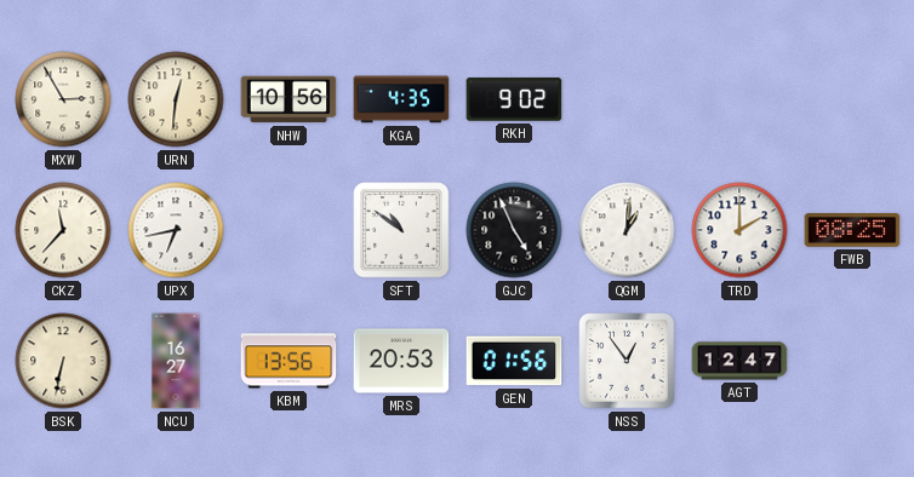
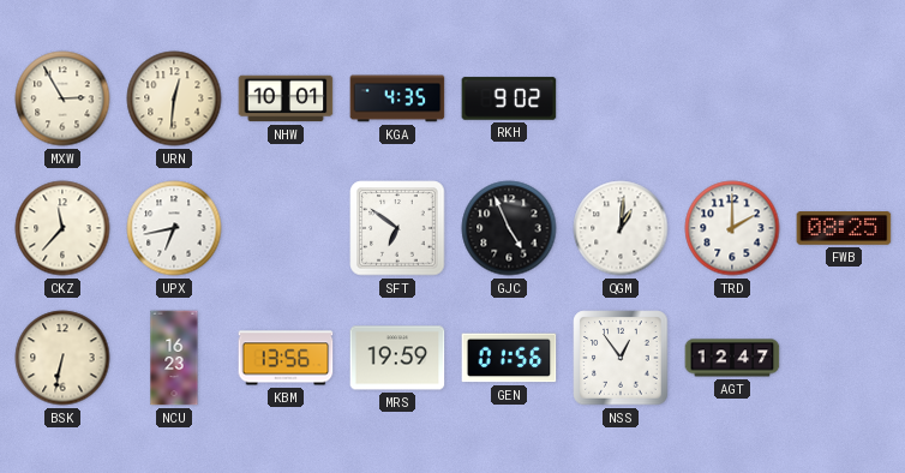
NHW: 10:56 -> 10:01
SFT: 10:51 -> 6:51
NCU: 16:27 -> 16:23
MRS: 20:53 -> 19:59
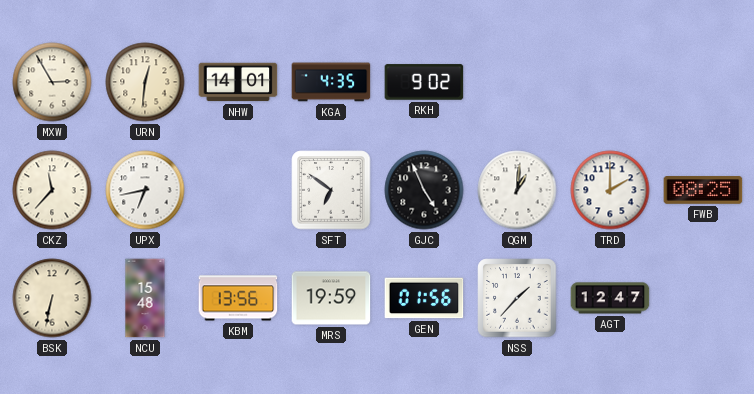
NHW: 10:01 -> 14:01
NCU: 16:23 -> 15:48
NSS: 12:54 -> 1:37
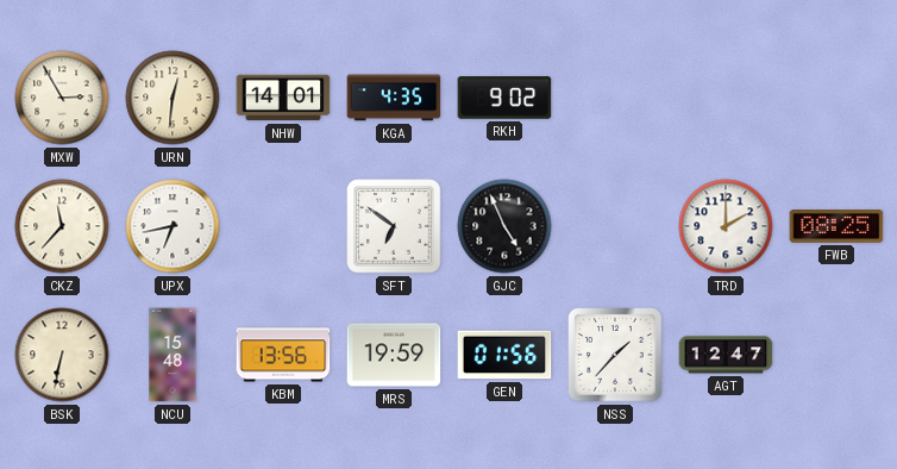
QGM: 1:01 -> none
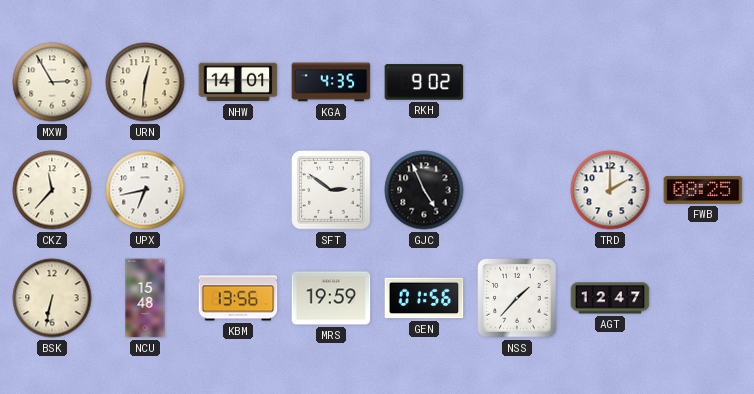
SFT: 6:51 -> 2:51
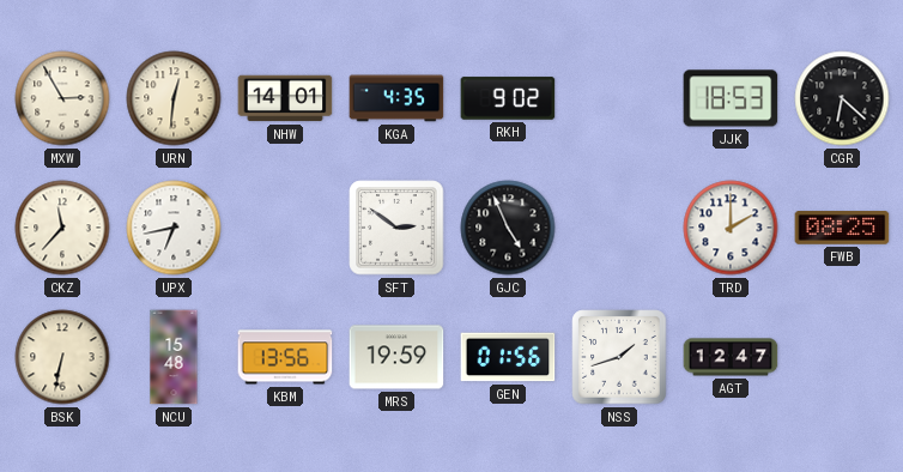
JJK: none -> 18:53
CGR: none -> 6:22
NSS: 1:37 -> 1:42
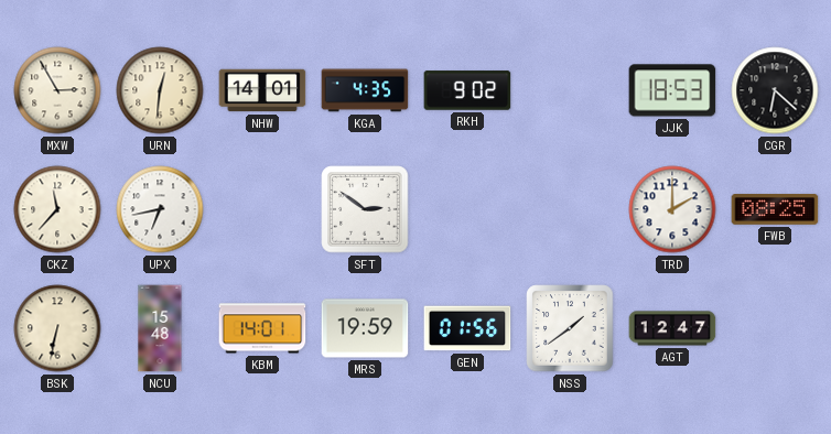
GJC: 4:56 -> none
KBM: 13:56 -> 14:01
NSS: 1:42 -> 1:39
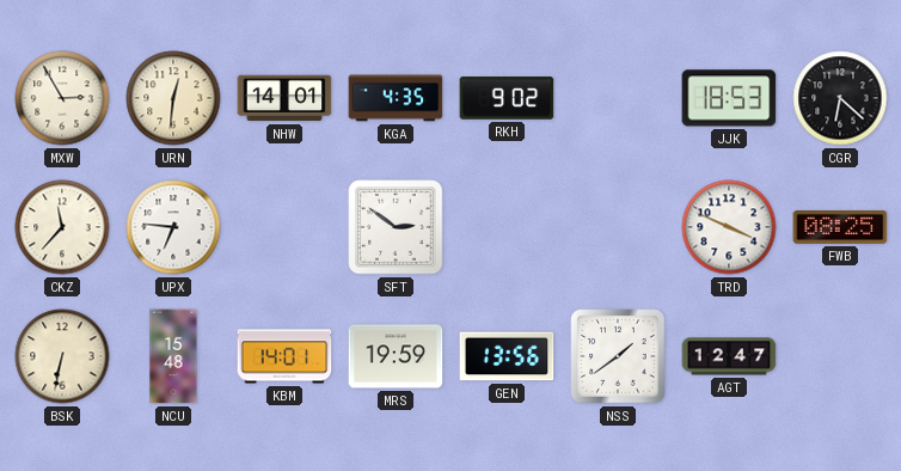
UPX: 6:43 -> 6:46
TRD: 2:00 -> 3:49
GEN: 01:56 -> 13:56
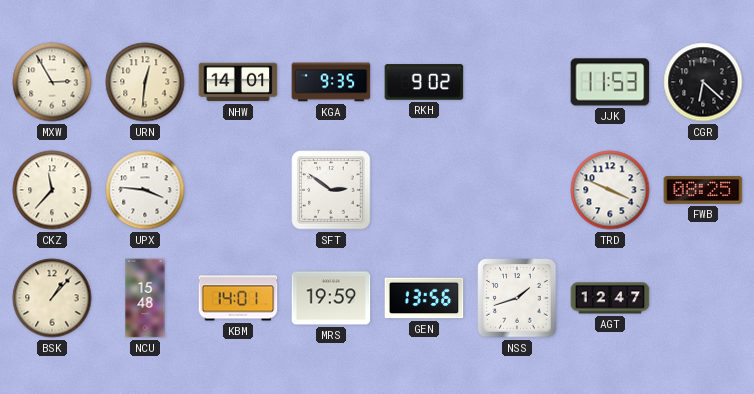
KGA: 4:35 -> 9:35
JJK: 18:53 -> 11:53
UPX: 6:46 -> 3:46
BSK: 6:32 -> 1:07
NSS: 1:39 -> 1:42
